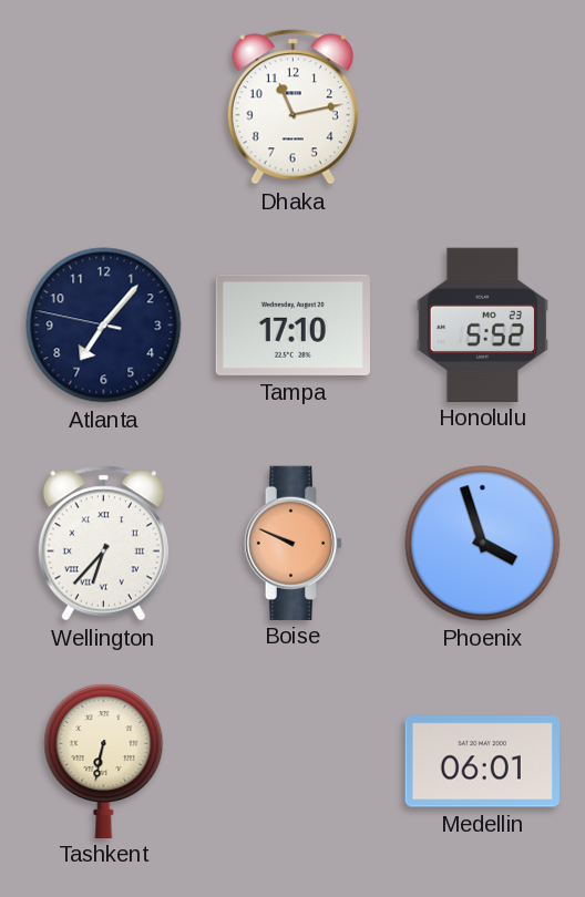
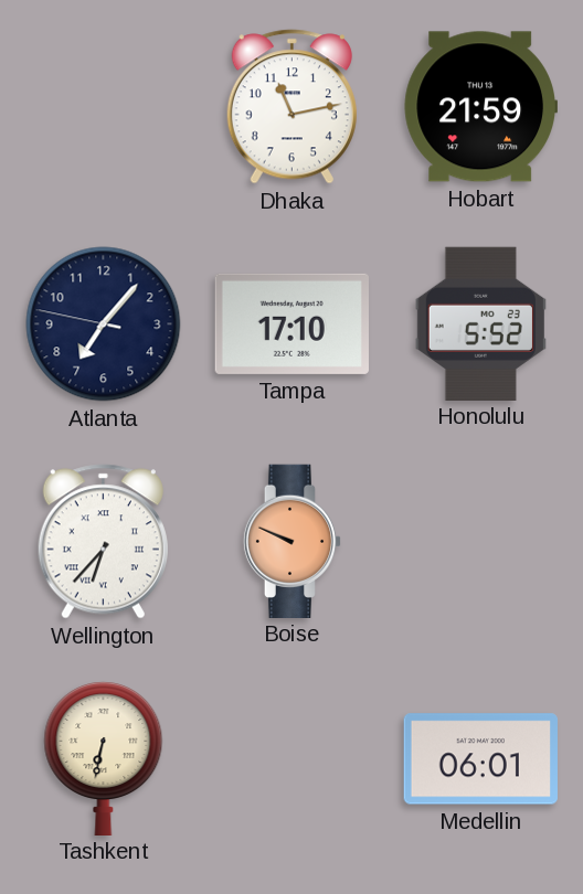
Hobart: none -> 21:59
Phoenix: 3:57 -> none
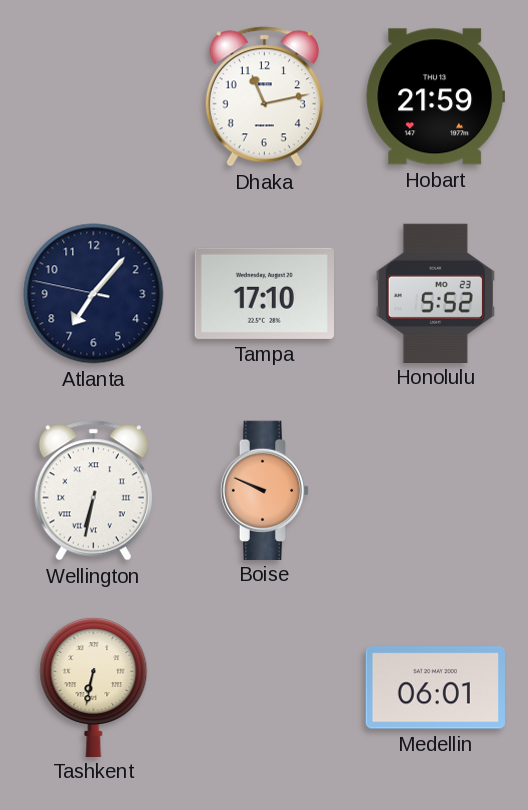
Wellington: 6:37 -> 6:32
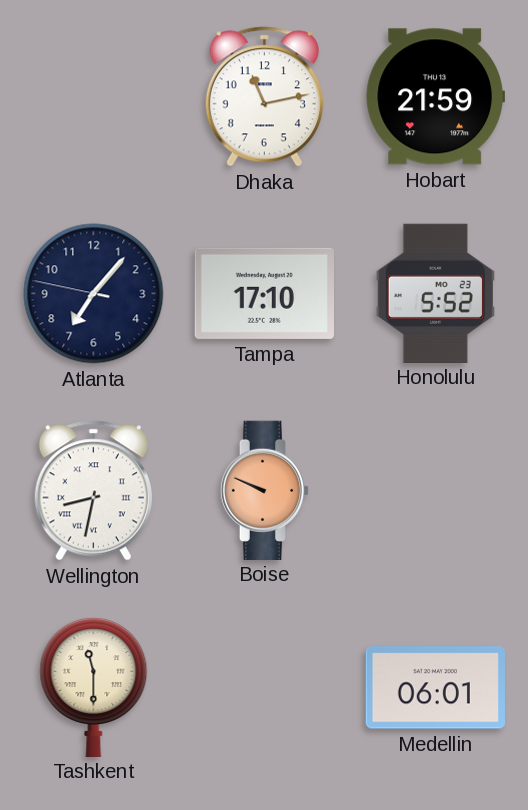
Wellington: 6:32 -> 8:32
Tashkent: 6:32 -> 11:30
